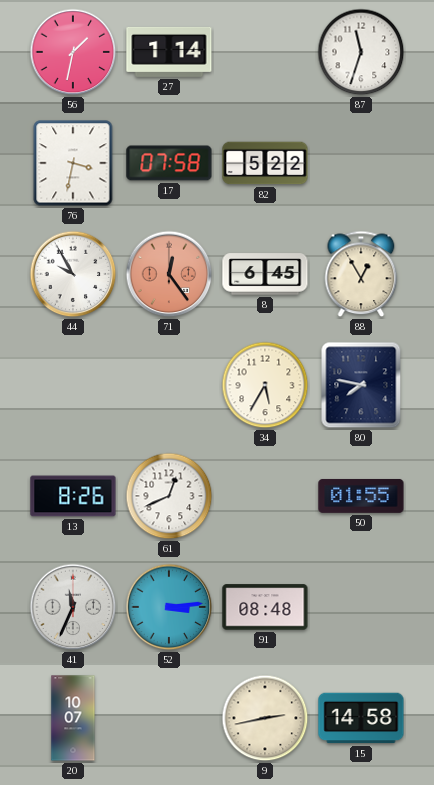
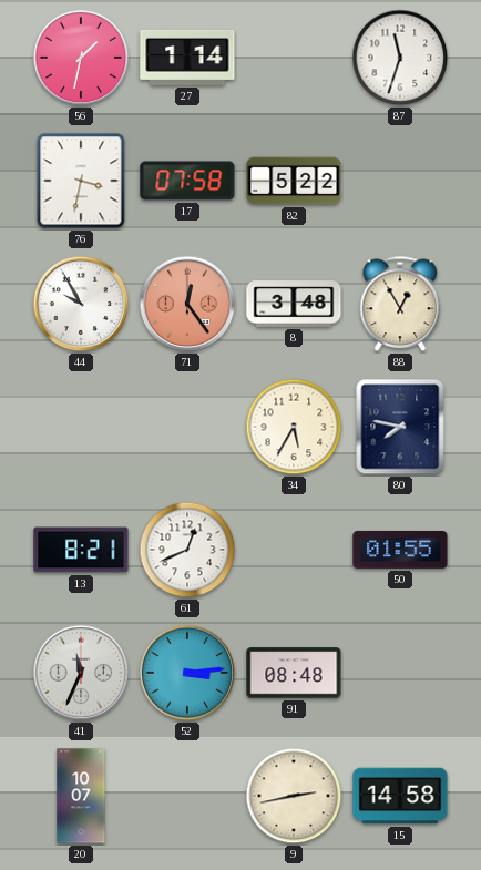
8: 6:45 -> 3:48
13: 8:26 -> 8:21
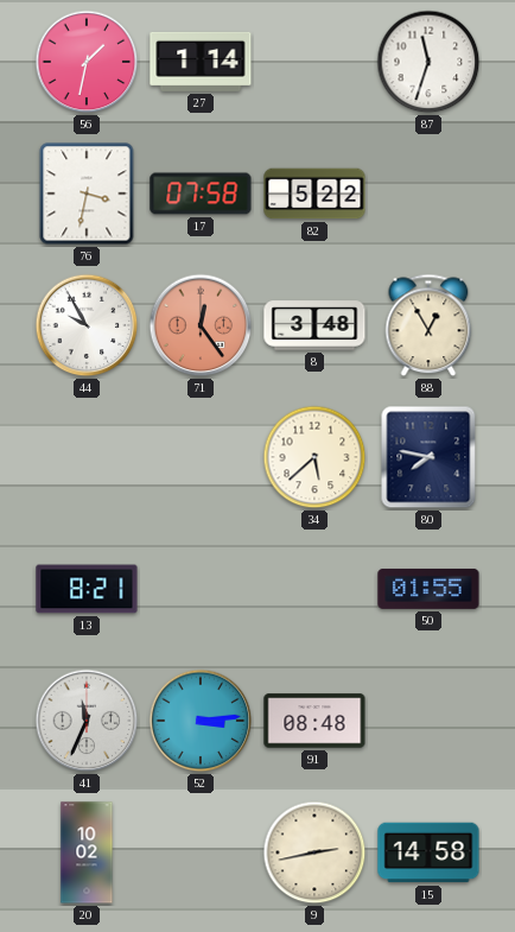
34: 5:35 -> 5:38
61: 12:41 -> none
20: 10:07 -> 10:02
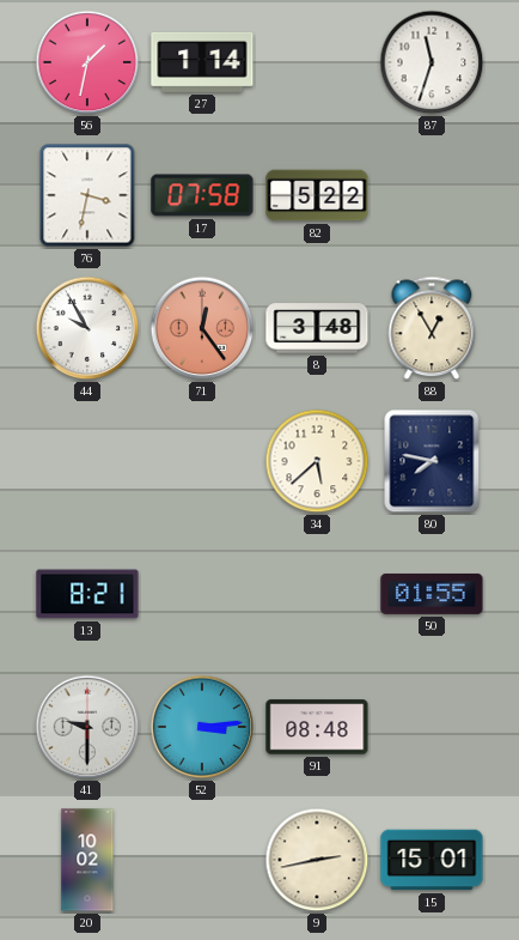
41: 11:34 -> 9:30
15: 14:58 -> 15:01
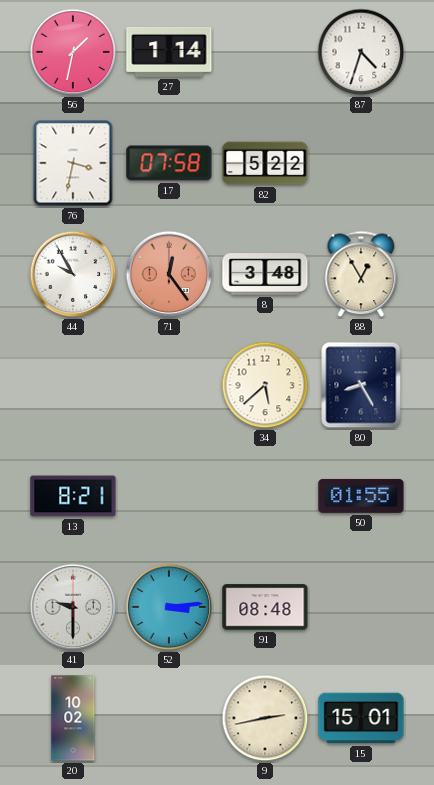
87: 11:33 -> 4:33
80: 7:47 -> 8:25
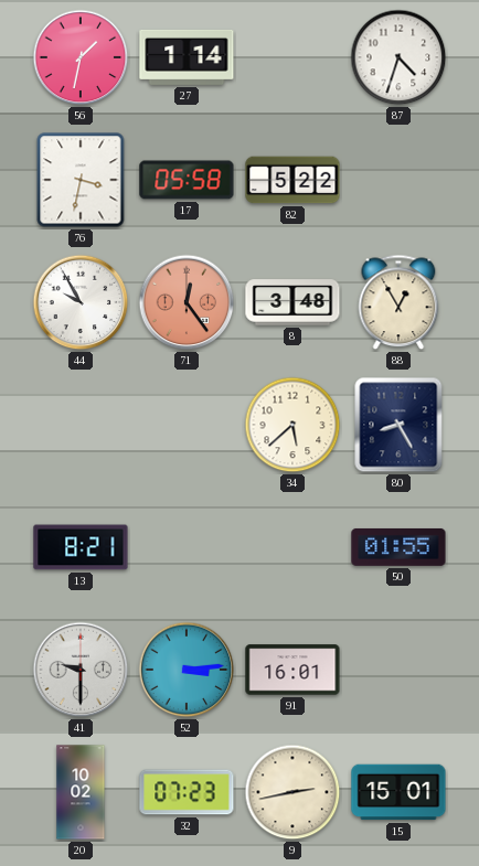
17: 07:58 -> 05:58
91: 08:48 -> 16:01
32: none -> 07:23
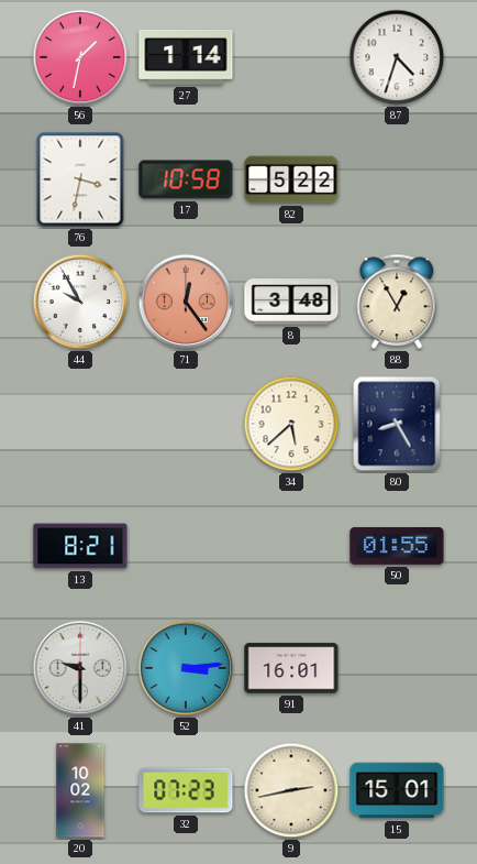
17: 05:58 -> 10:58
